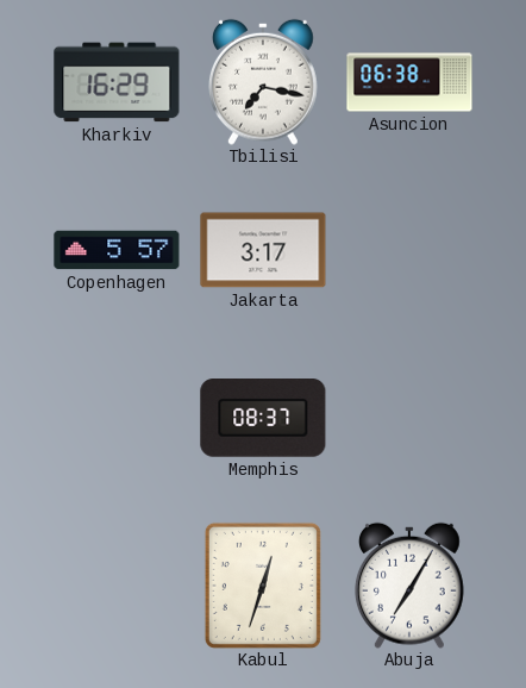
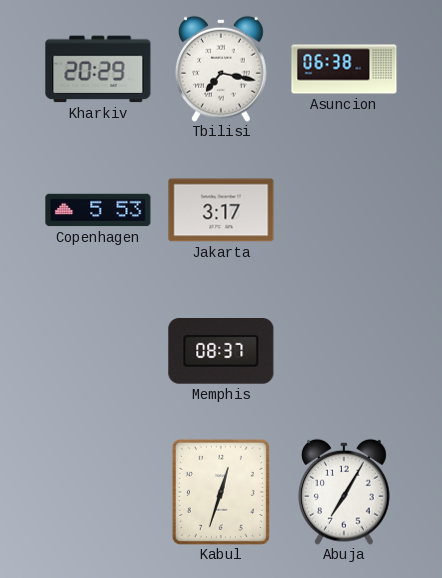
Kharkiv: 16:29 -> 20:29
Copenhagen: 5:57 -> 5:53
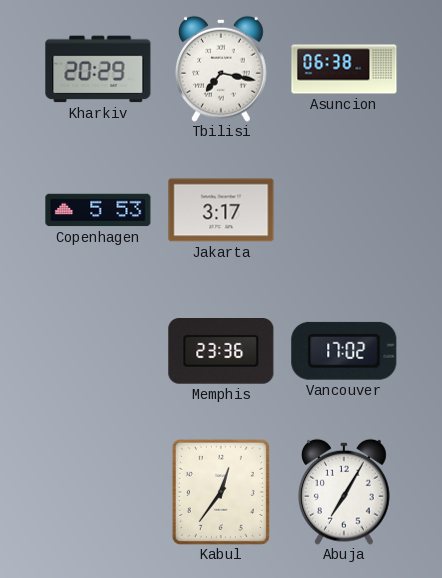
Memphis: 08:37 -> 23:36
Vancouver: none -> 17:02
Kabul: 12:33 -> 12:36
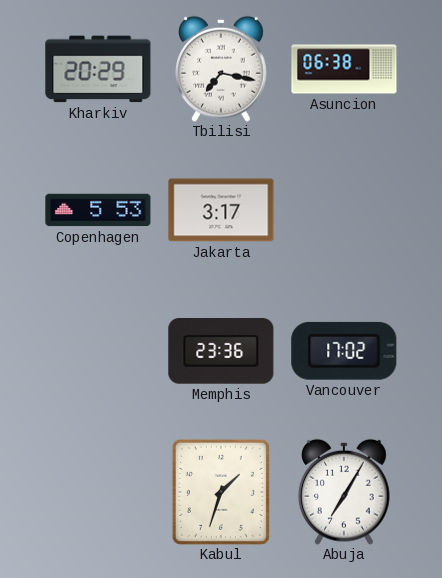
Kabul: 12:36 -> 1:33
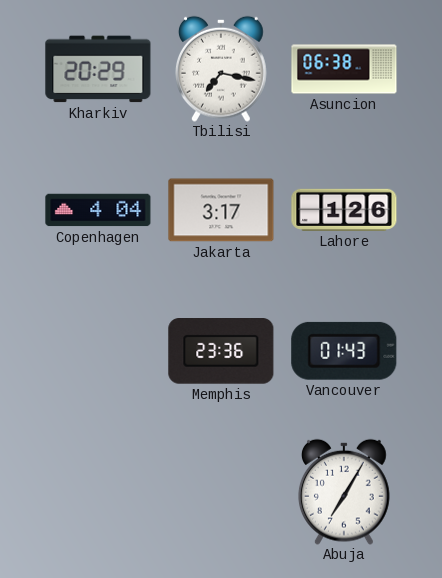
Copenhagen: 5:53 -> 4:04
Lahore: none -> 1:26
Vancouver: 17:02 -> 01:43
Kabul: 1:33 -> none
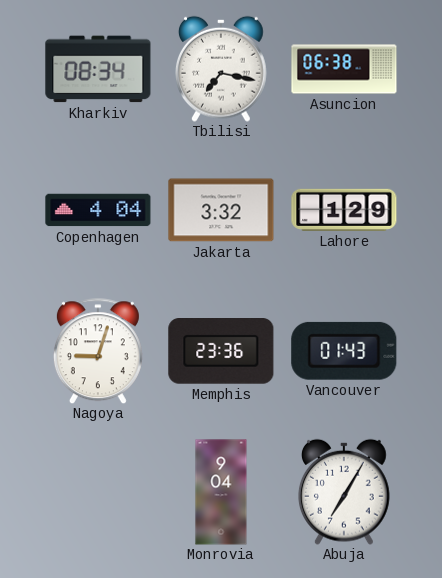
Kharkiv: 20:29 -> 08:34
Jakarta: 3:17 -> 3:32
Lahore: 1:26 -> 1:29
Nagoya: none -> 9:03
Monrovia: none -> 9:04
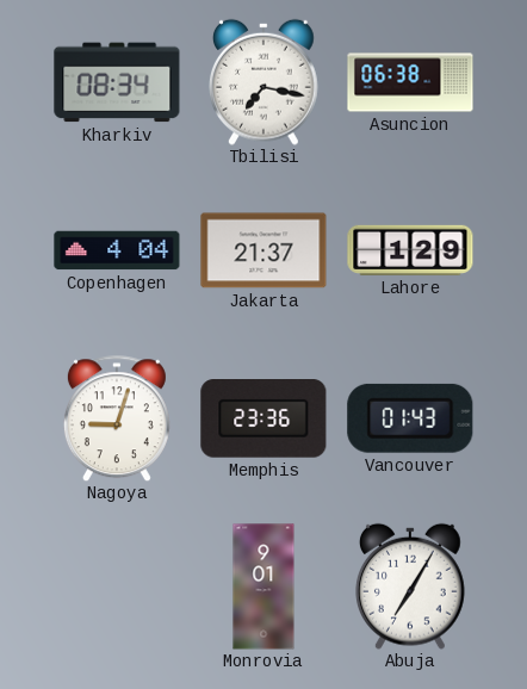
Jakarta: 3:32 -> 21:37
Monrovia: 9:04 -> 9:01
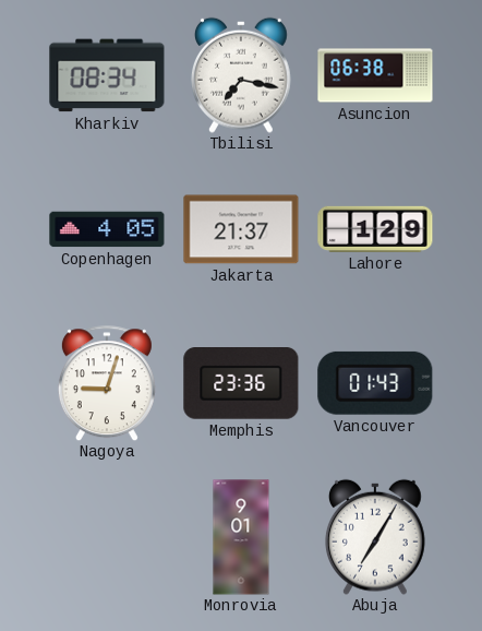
Copenhagen: 4:04 -> 4:05
